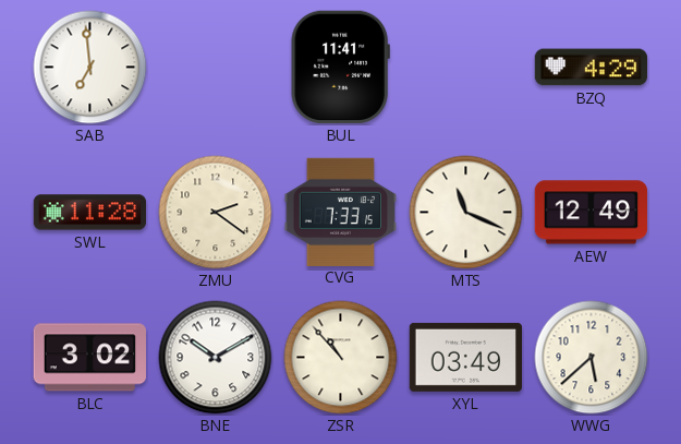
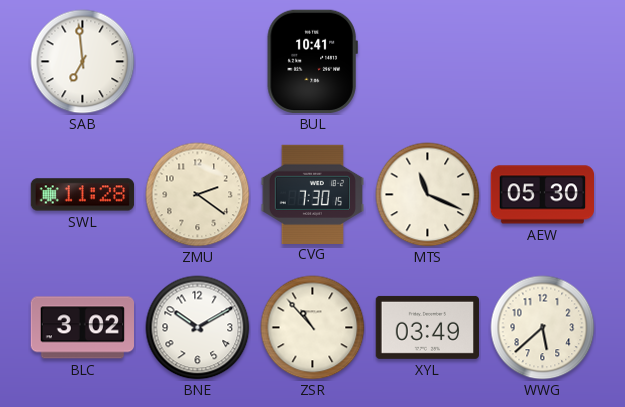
BUL: 11:41 -> 10:41
BZQ: 4:29 -> none
CVG: 7:33 -> 7:30
AEW: 12:49 -> 05:30
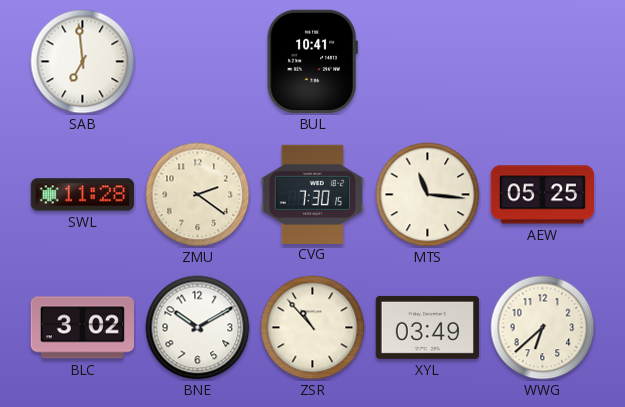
MTS: 11:19 -> 11:16
AEW: 05:30 -> 05:25
WWG: 5:38 -> 6:38
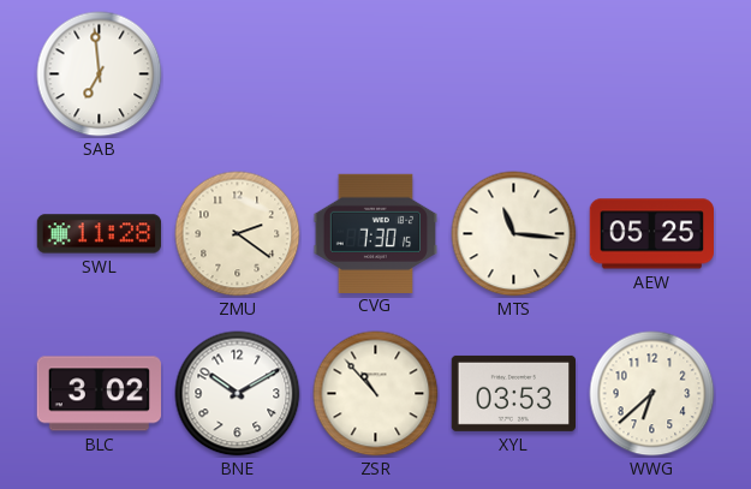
BUL: 10:41 -> none
XYL: 03:49 -> 03:53
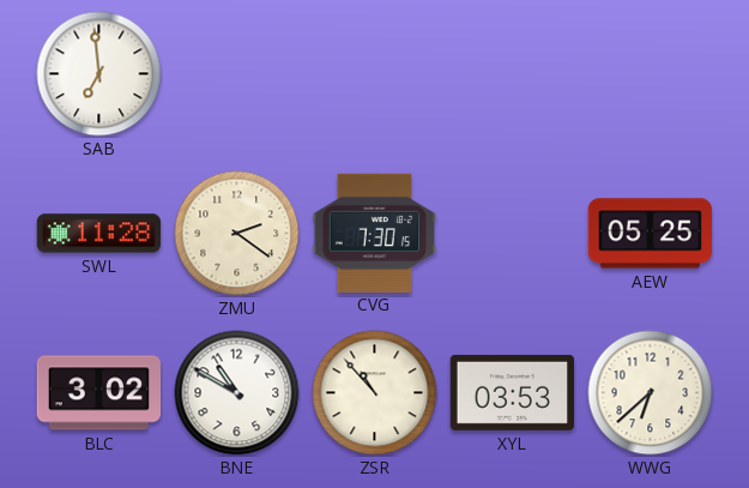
MTS: 11:16 -> none
BNE: 10:10 -> 10:50
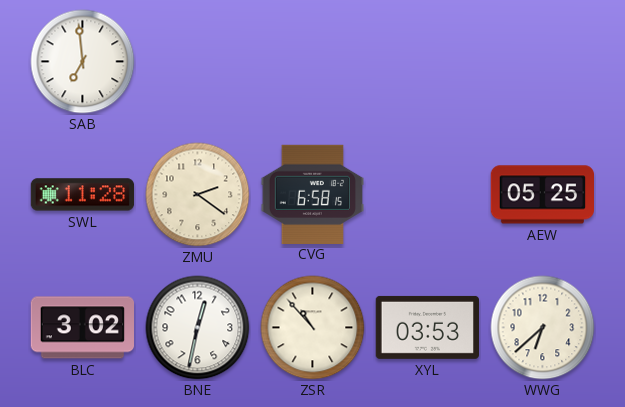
CVG: 7:30 -> 6:58
BNE: 10:50 -> 12:32
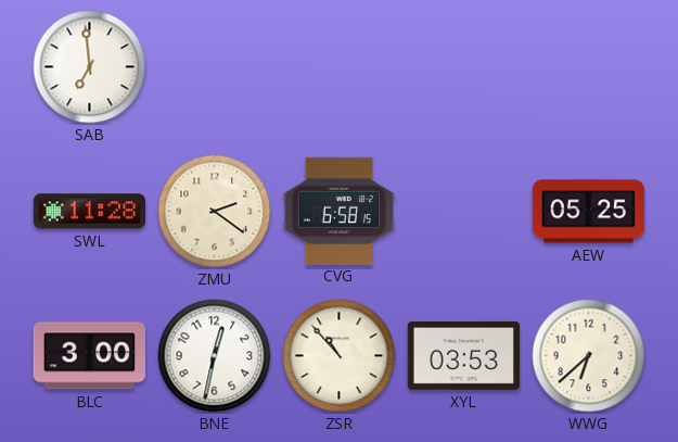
BLC: 3:02 -> 3:00
